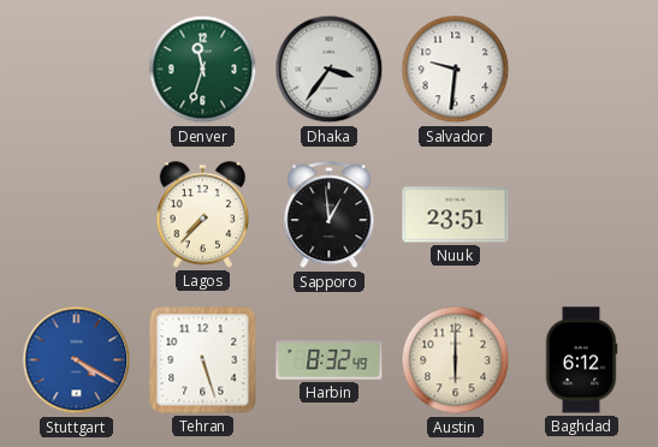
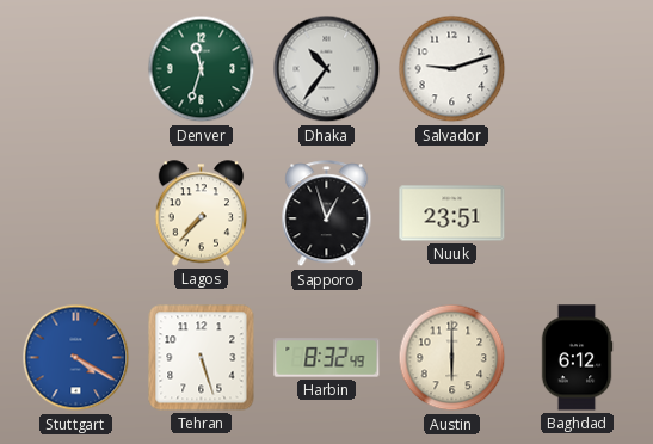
Dhaka: 3:36 -> 10:36
Salvador: 9:31 -> 9:12
Sapporo: 12:59 -> 12:57
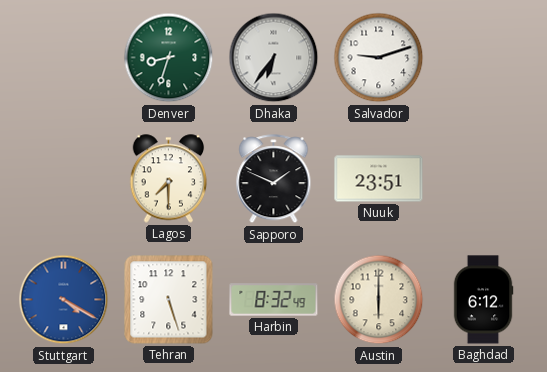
Denver: 11:33 -> 8:33
Dhaka: 10:36 -> 6:36
Lagos: 7:37 -> 7:30
Sapporo: 12:57 -> 1:49
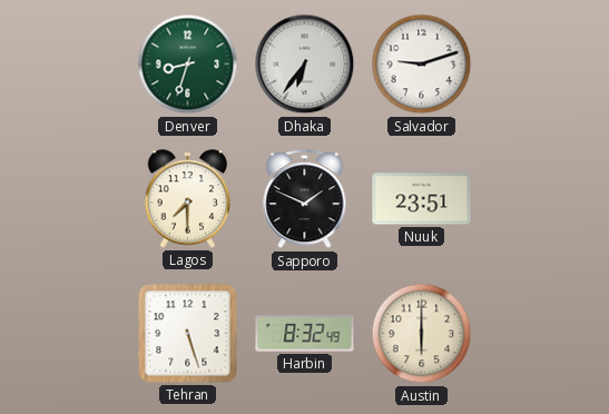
Stuttgart: 4:20 -> none
Baghdad: 6:12 -> none
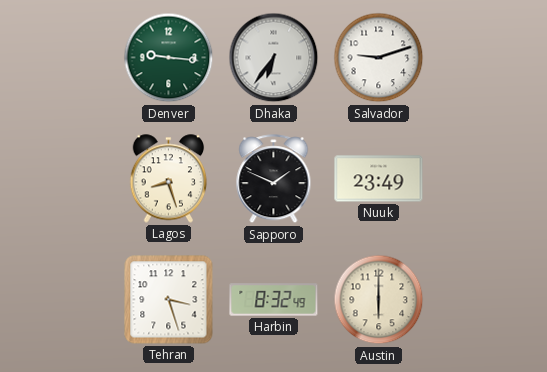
Denver: 8:33 -> 9:16
Lagos: 7:30 -> 8:27
Nuuk: 23:51 -> 23:49
Tehran: 5:27 -> 3:27
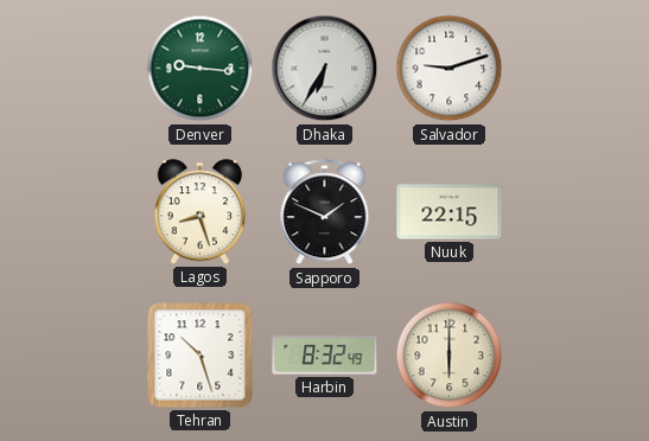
Dhaka: 6:36 -> 6:35
Nuuk: 23:49 -> 22:15
Tehran: 3:27 -> 10:27
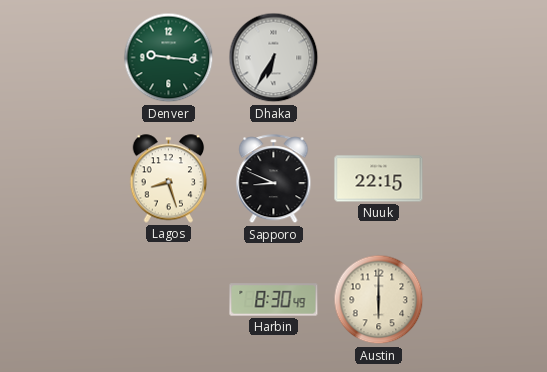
Salvador: 9:12 -> none
Sapporo: 1:49 -> 8:49
Tehran: 10:27 -> none
Harbin: 8:32 -> 8:30
